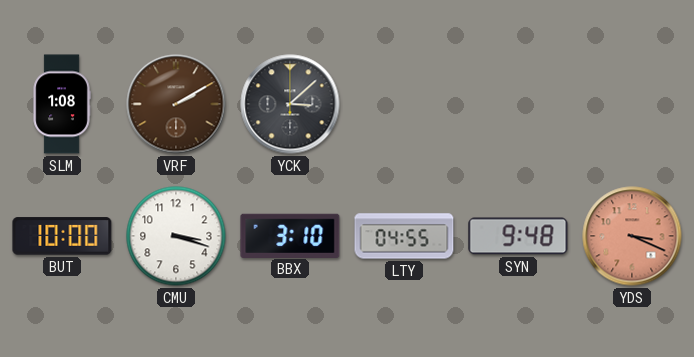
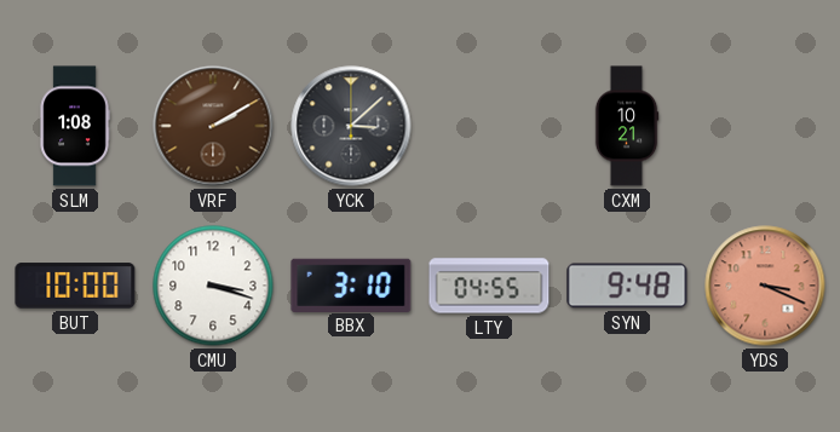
CXM: none -> 10:21
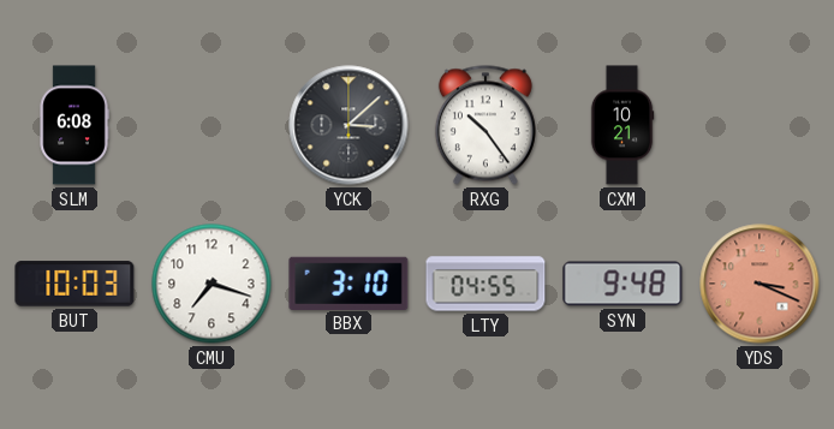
SLM: 1:08 -> 6:08
VRF: 2:10 -> none
RXG: none -> 10:24
BUT: 10:00 -> 10:03
CMU: 3:18 -> 7:18
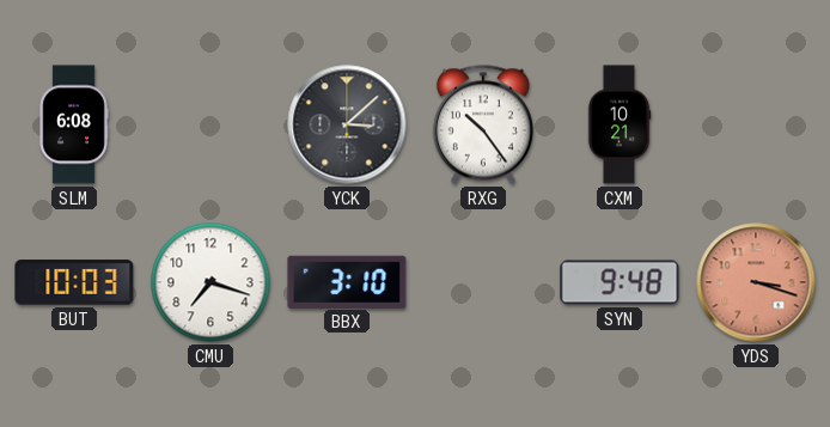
LTY: 04:55 -> none
YDS: 3:19 -> 3:18
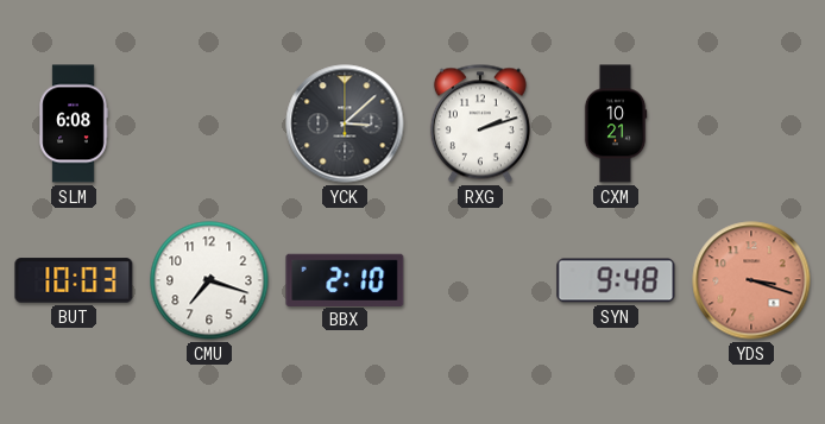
RXG: 10:24 -> 2:12
BBX: 3:10 -> 2:10
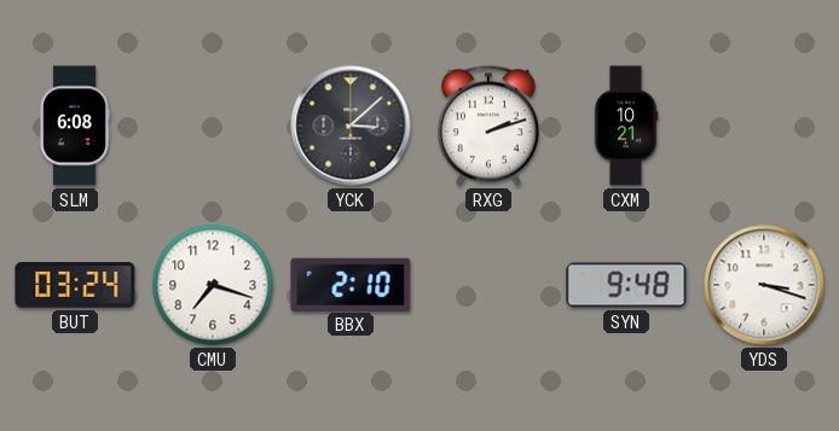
BUT: 10:03 -> 03:24
YDS dial: salmon -> white
